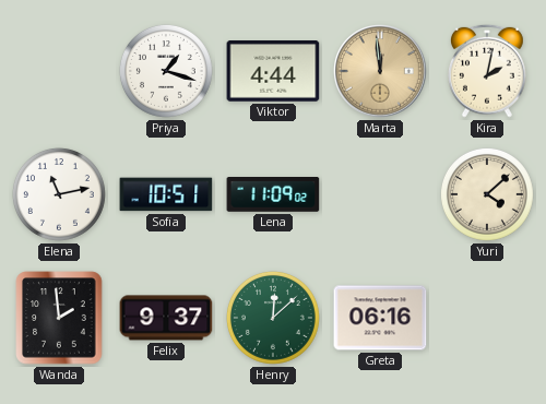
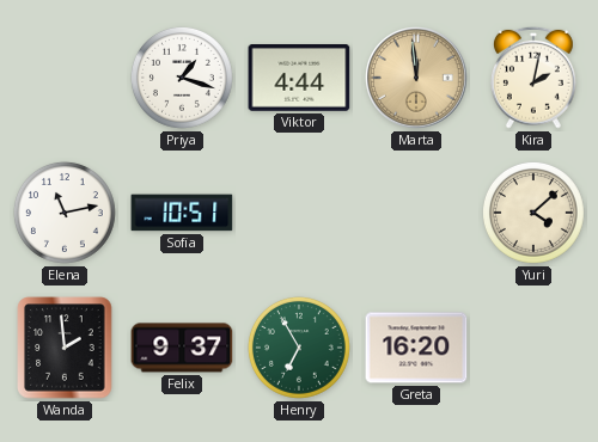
Lena: 11:09 -> none
Henry: 12:08 -> 6:55
Greta: 06:16 -> 16:20
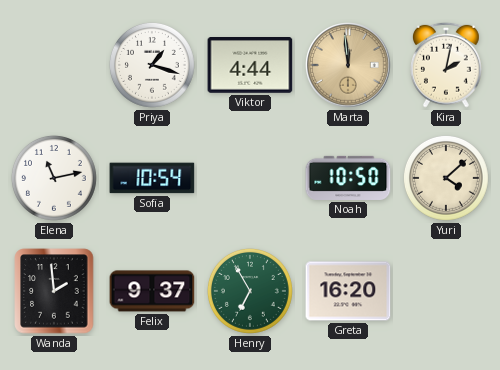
Sofia: 10:51 -> 10:54
Noah: none -> 10:50
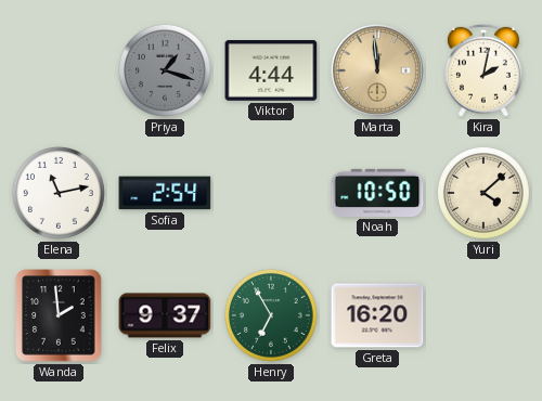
Priya dial: white -> grey
Sofia: 10:54 -> 2:54
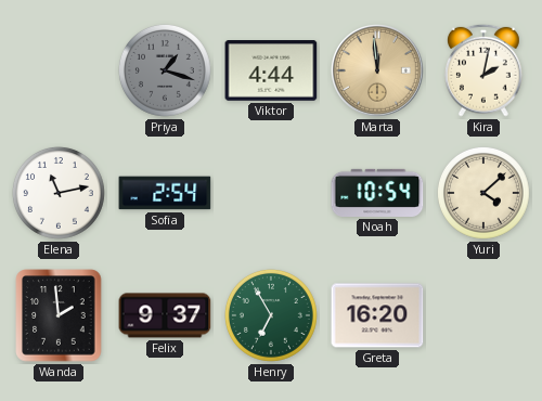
Noah: 10:50 -> 10:54
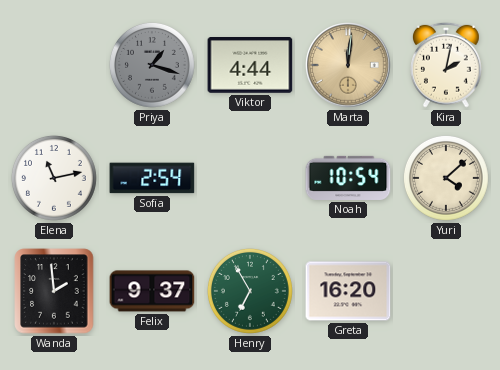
Marta: 11:59 -> 12:01
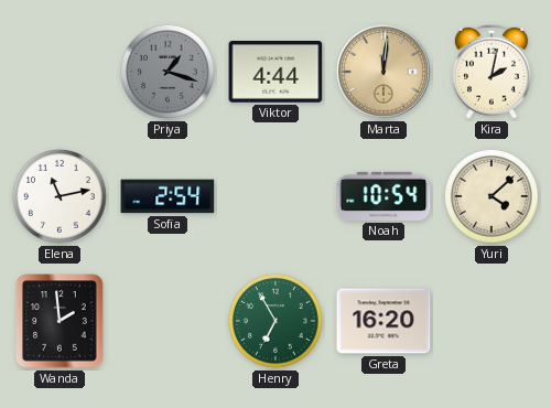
Felix: 9:37 -> none
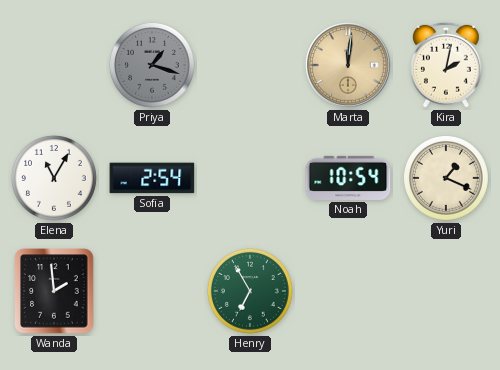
Viktor: 4:44 -> none
Elena: 11:13 -> 11:05
Yuri: 4:08 -> 1:19
Greta: 16:20 -> none
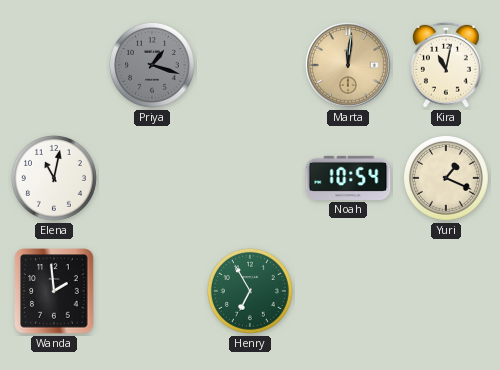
Kira: 2:02 -> 11:02
Elena: 11:05 -> 11:02
Sofia: 2:54 -> none
